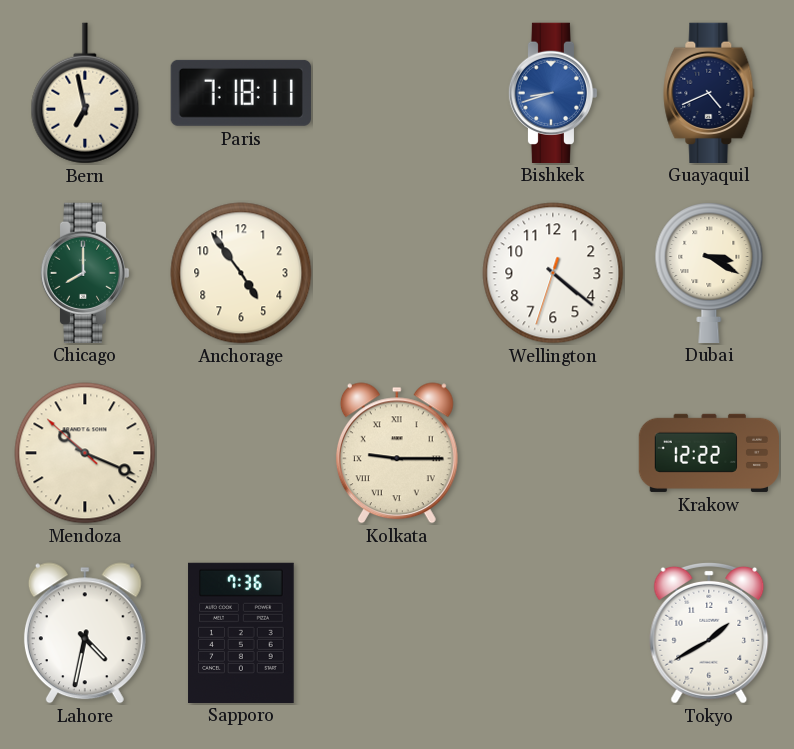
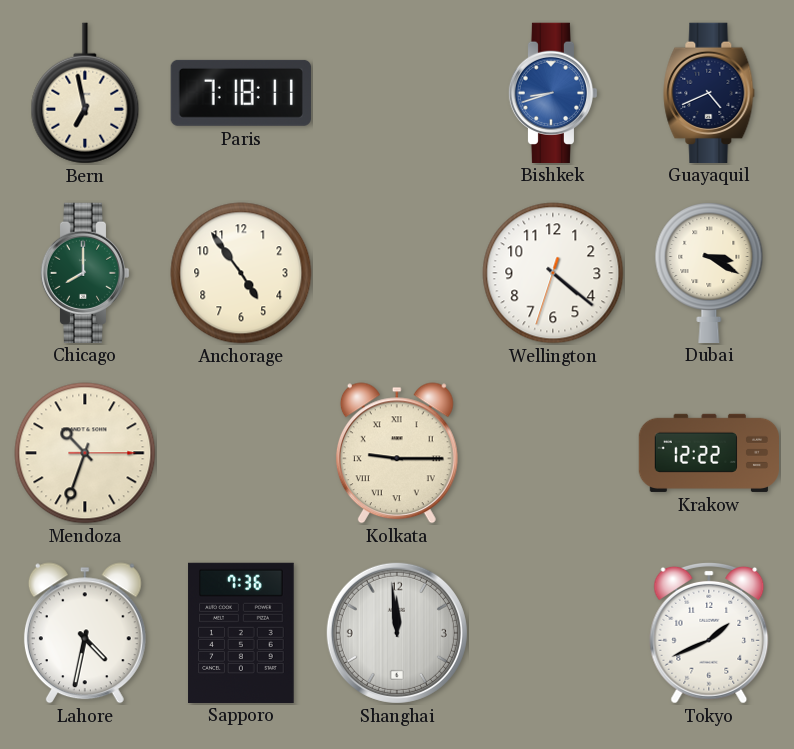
Mendoza: 10:18 -> 10:33
Shanghai: none -> 11:59
Tokyo: 1:40 -> 1:41
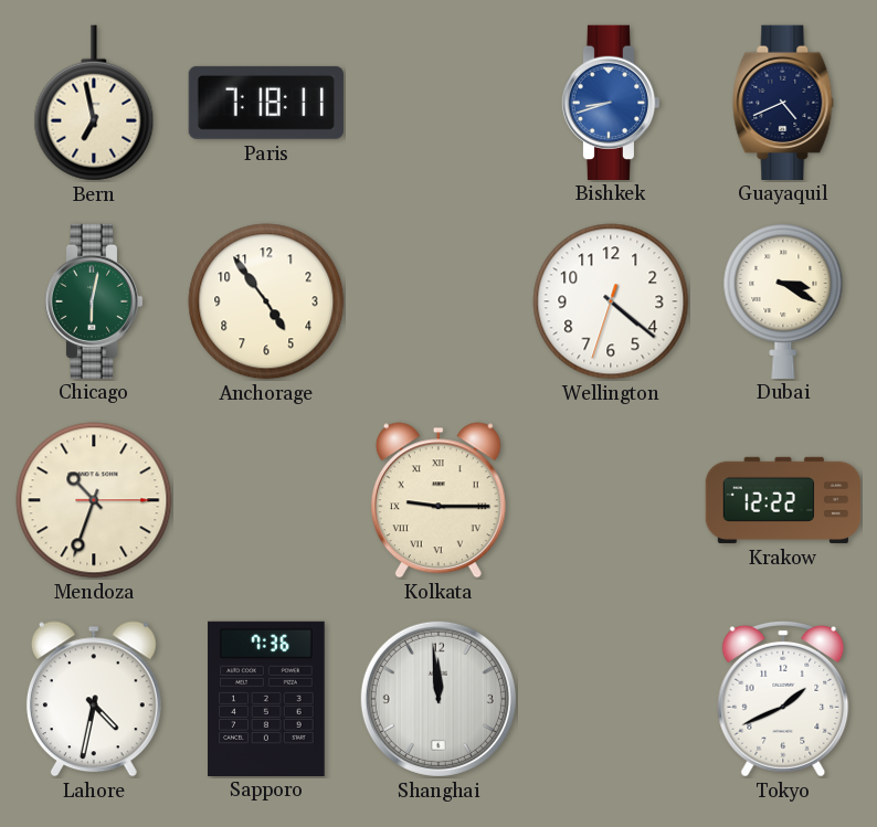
Chicago: 8:00 -> 6:02
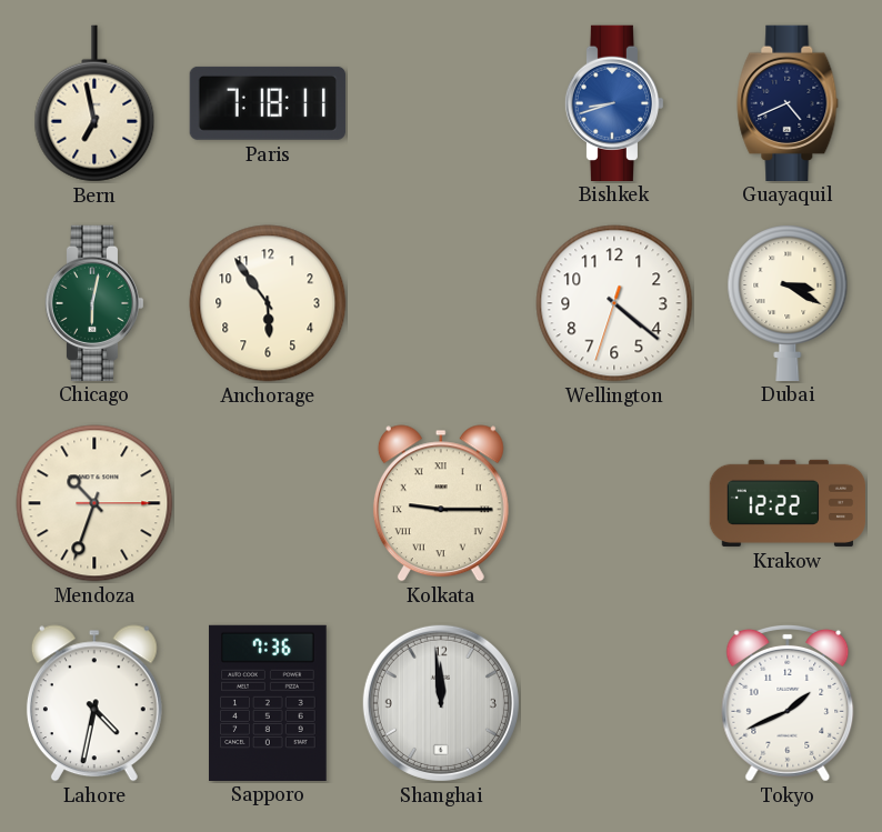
Anchorage: 4:54 -> 5:54
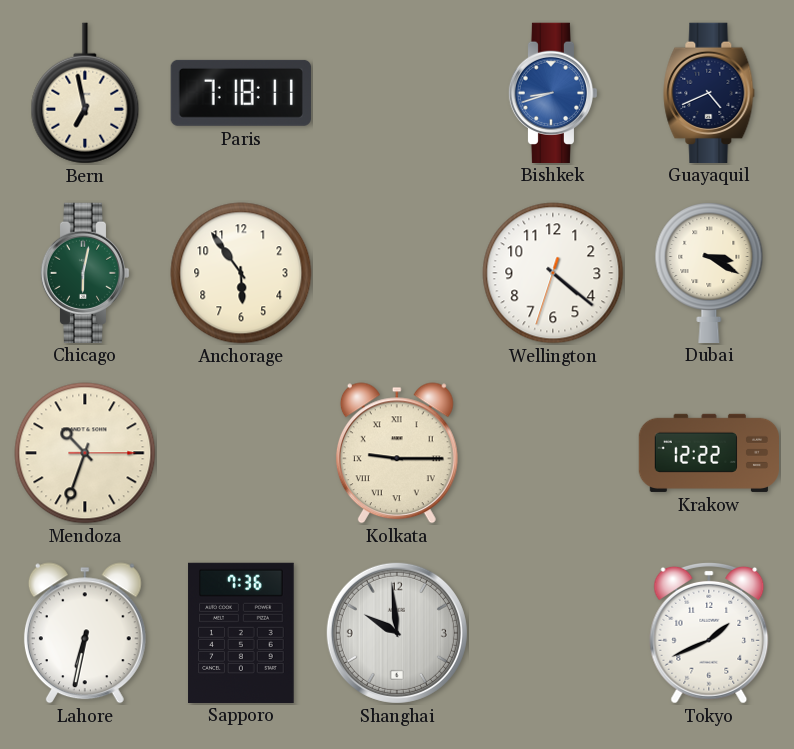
Lahore: 4:32 -> 6:32
Shanghai: 11:59 -> 9:59
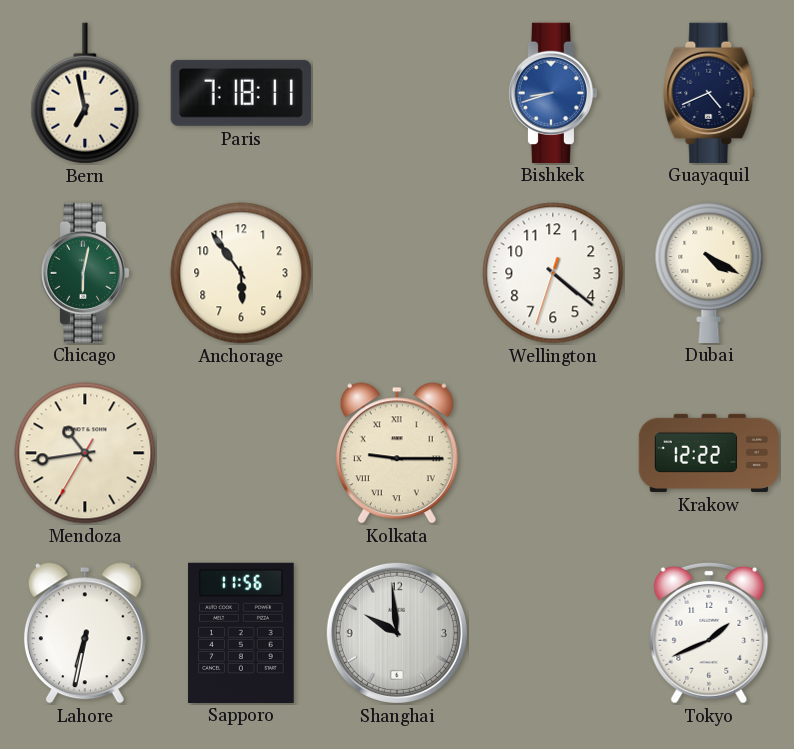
Dubai: 3:20 -> 4:20
Mendoza: 10:33 -> 10:43
Sapporo: 7:36 -> 11:56
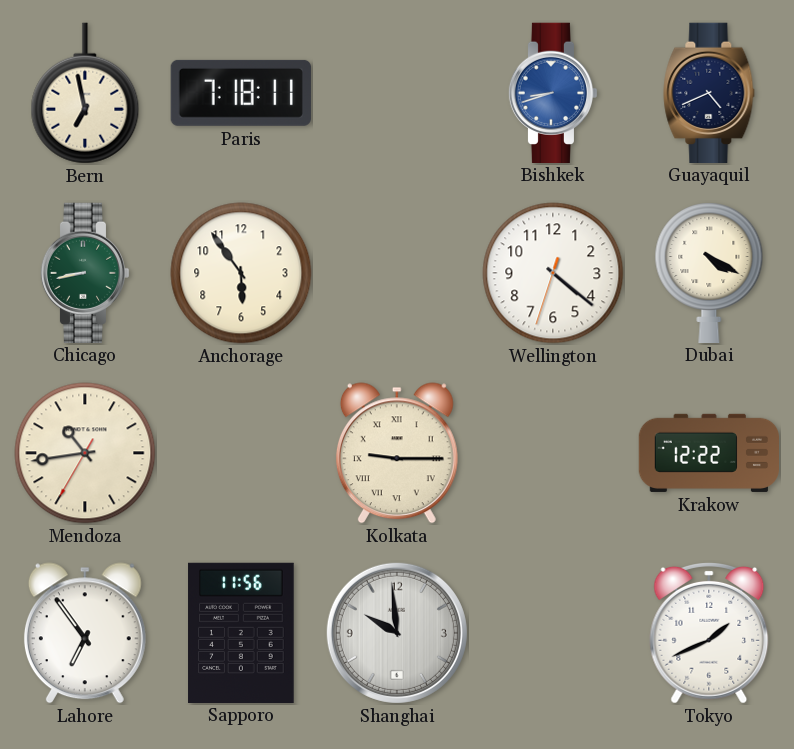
Chicago: 6:02 -> 8:43
Lahore: 6:32 -> 6:54
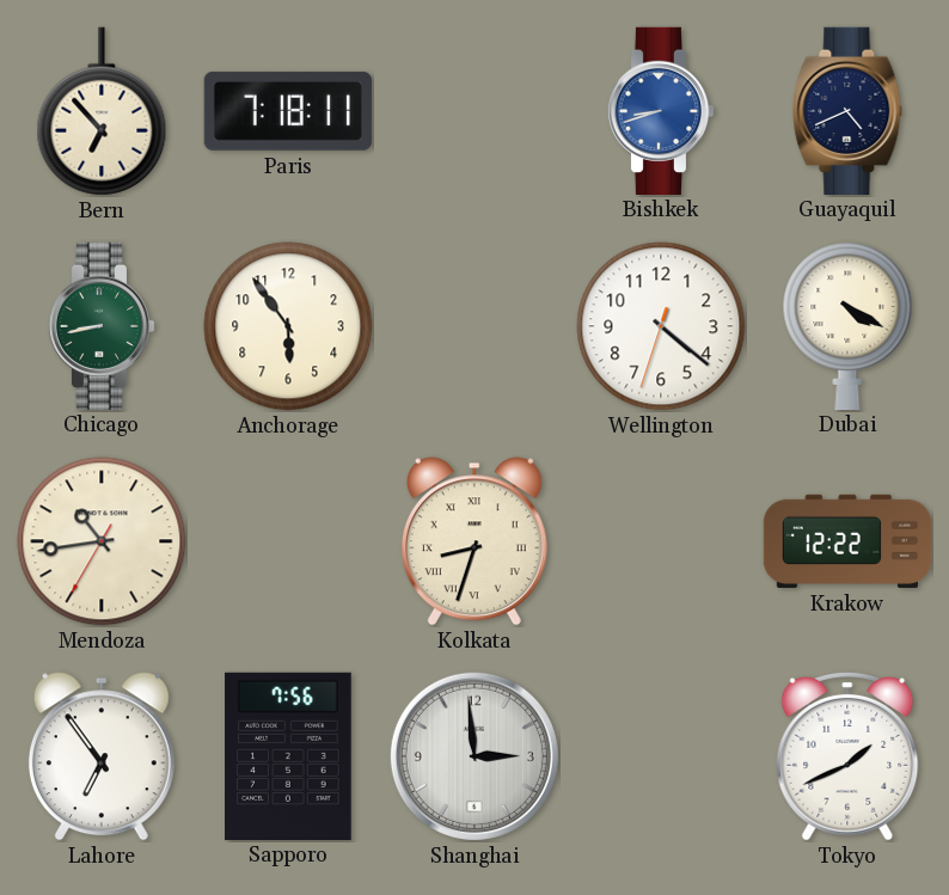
Bern: 6:58 -> 6:53
Kolkata: 9:15 -> 8:33
Sapporo: 11:56 -> 7:56
Shanghai: 9:59 -> 2:59
